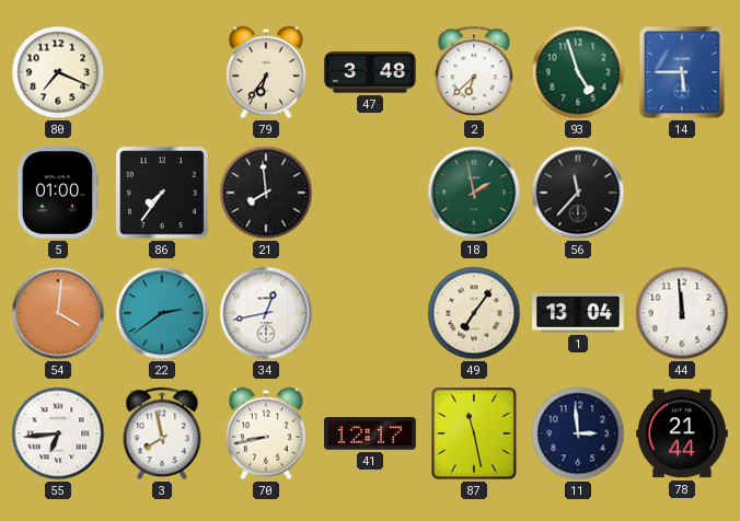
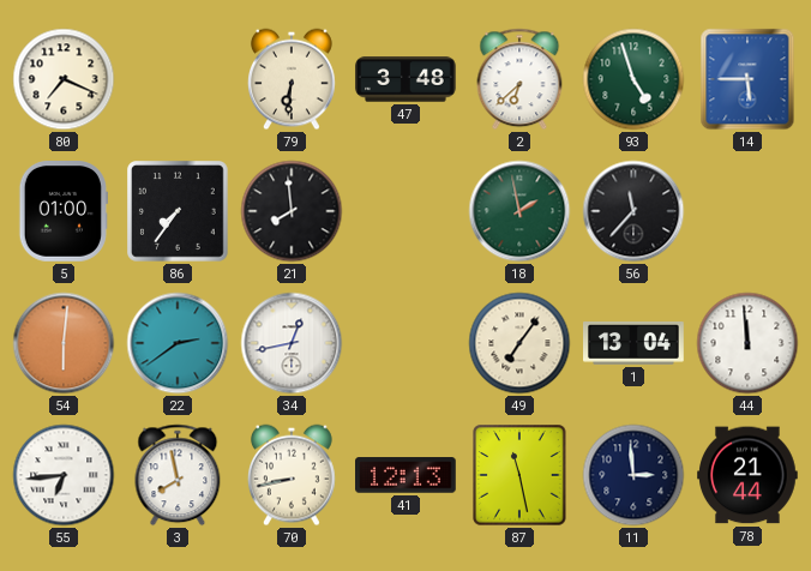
79: 6:36 -> 6:31
54: 4:01 -> 6:01
41: 12:17 -> 12:13
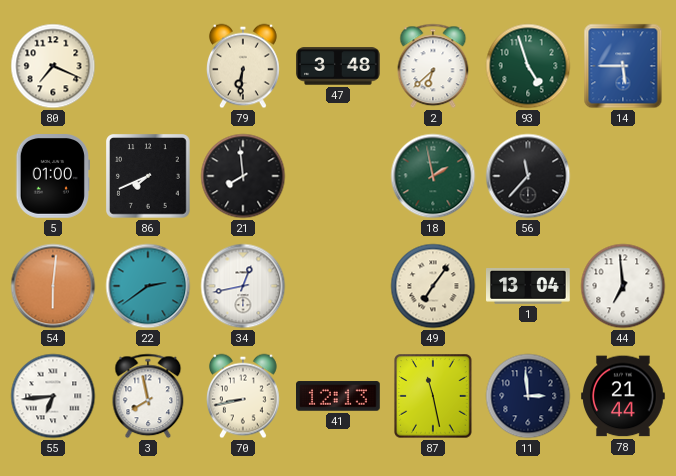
86: 7:36 -> 7:41
44: 11:59 -> 6:59
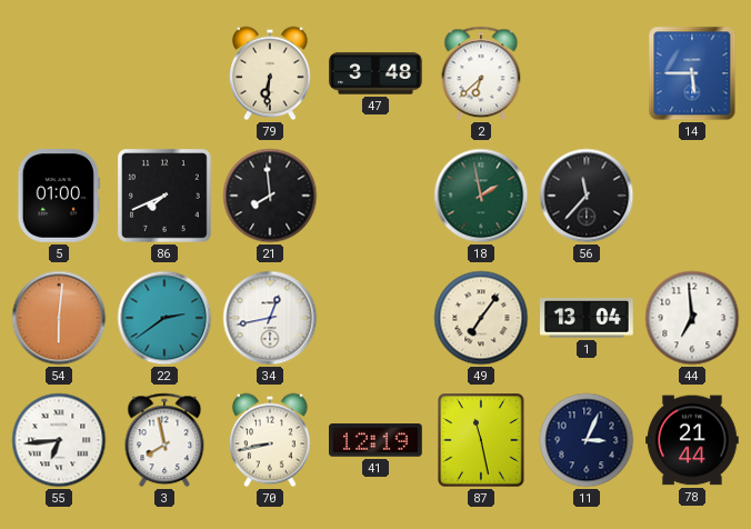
80: 7:19 -> none
93: 4:57 -> none
41: 12:13 -> 12:19
11: 2:59 -> 3:04
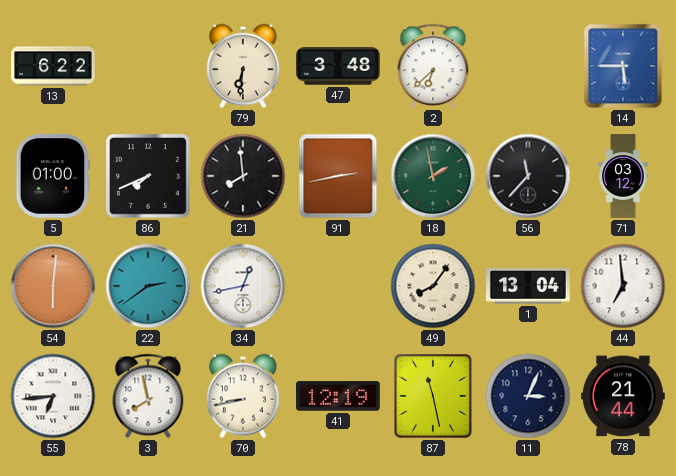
13: none -> 6:22
91: none -> 2:43
71: none -> 03:12
49: 7:06 -> 8:06
